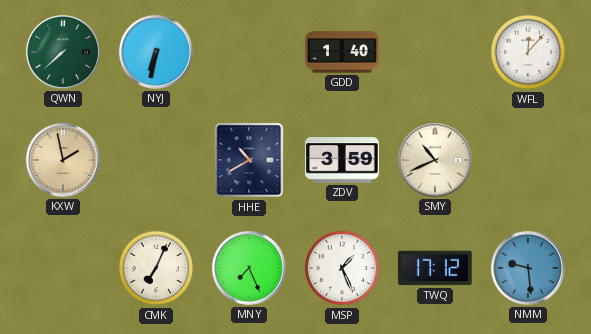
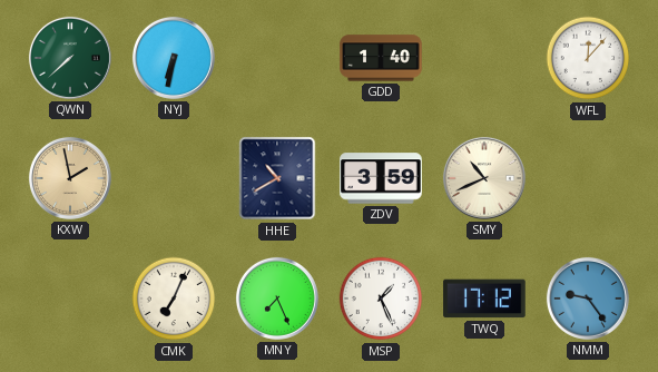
NMM: 9:29 -> 9:24
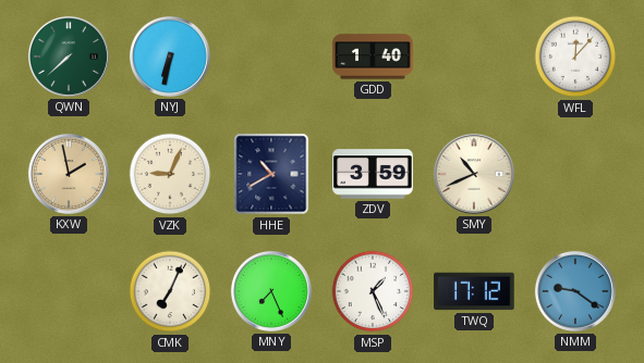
VZK: none -> 9:04
NMM: 9:24 -> 9:21
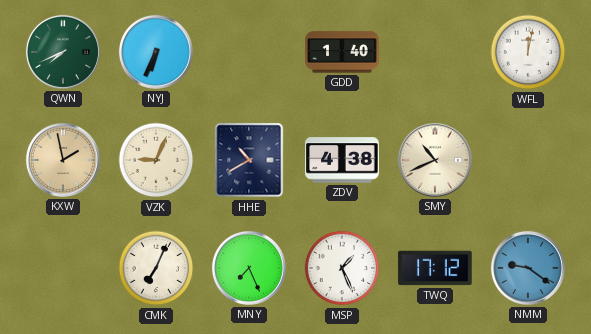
QWN: 7:38 -> 7:41
NYJ: 6:32 -> 6:34
WFL: 12:07 -> 12:02
ZDV: 3:59 -> 4:38
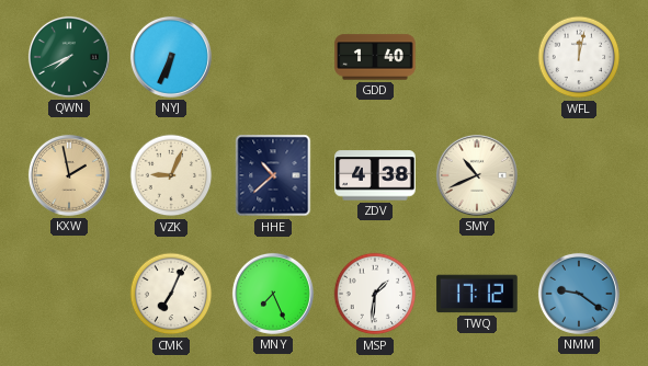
HHE: 10:40 -> 10:38
MSP: 1:26 -> 1:31
